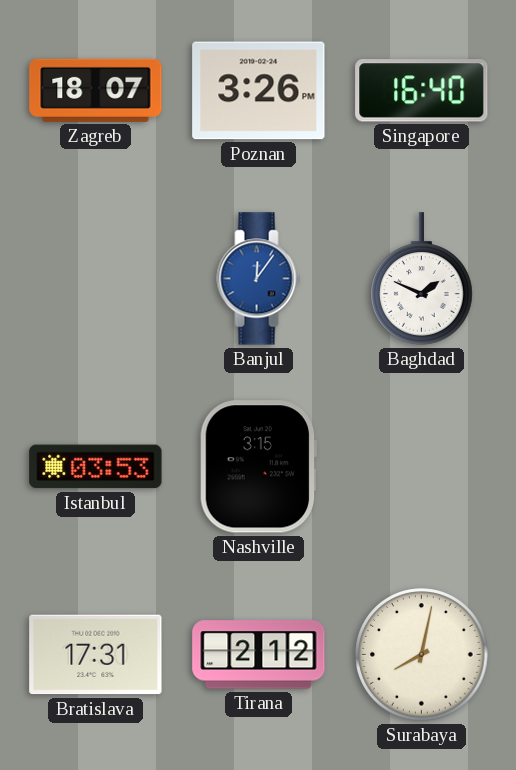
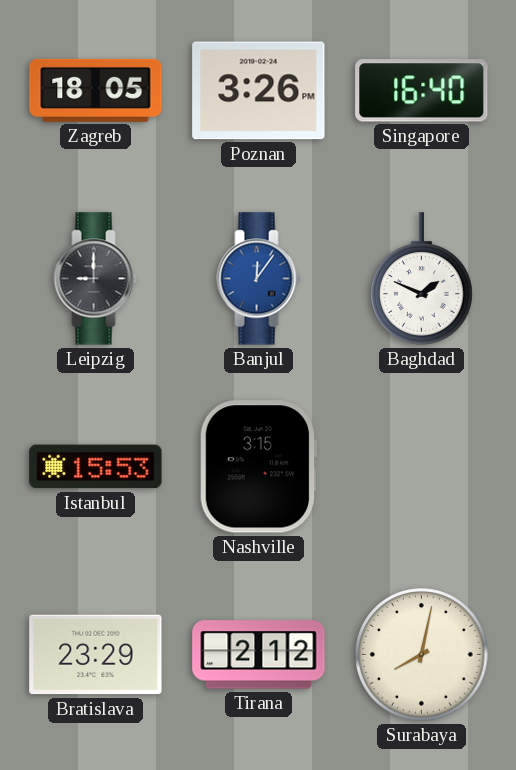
Zagreb: 18:07 -> 18:05
Leipzig: none -> 9:00
Istanbul: 03:53 -> 15:53
Bratislava: 17:31 -> 23:29
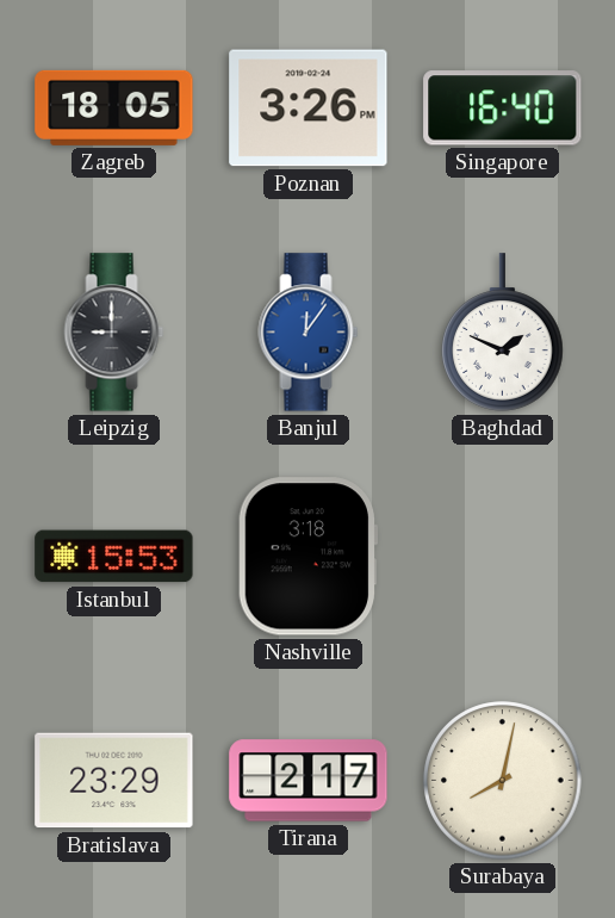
Nashville: 3:15 -> 3:18
Tirana: 2:12 -> 2:17
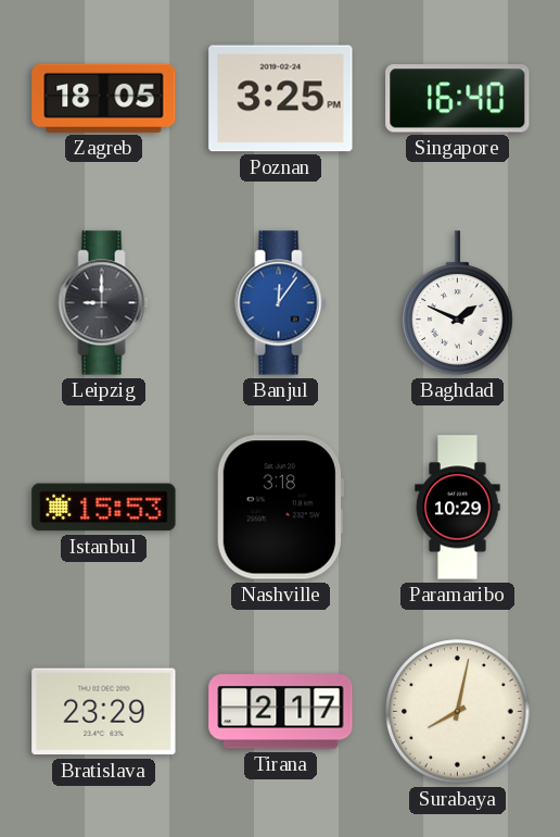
Poznan: 3:26 -> 3:25
Paramaribo: none -> 10:29
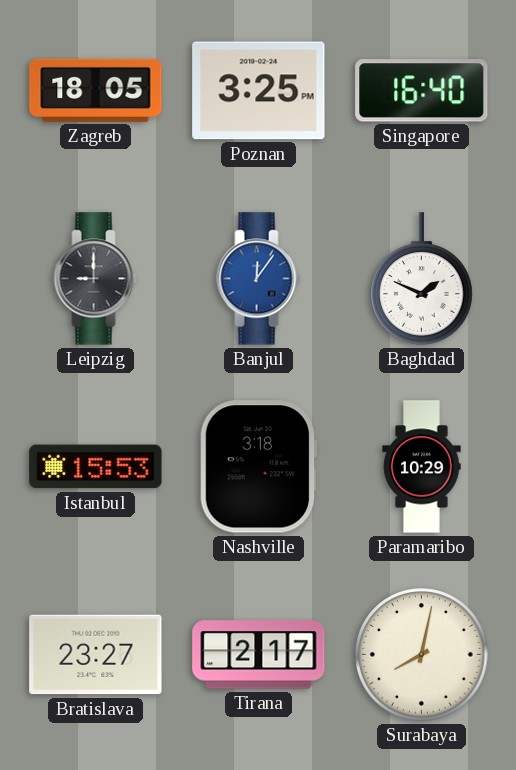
Bratislava: 23:29 -> 23:27
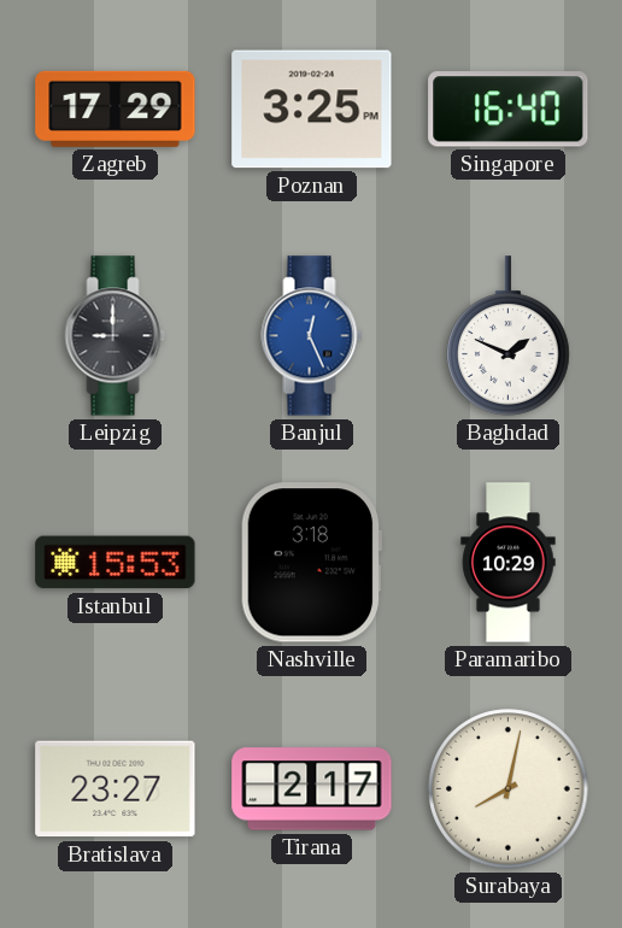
Zagreb: 18:05 -> 17:29
Banjul: 12:06 -> 12:26
